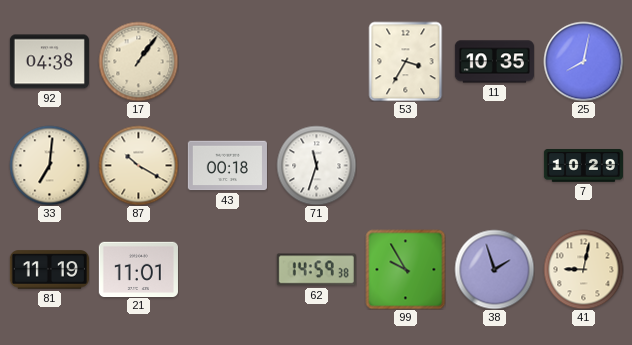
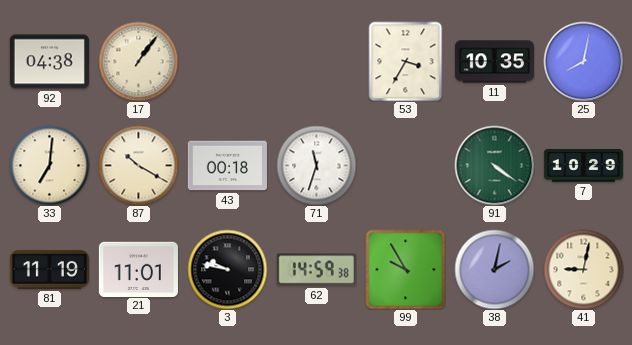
91: none -> 4:21
3: none -> 9:47
38: 1:57 -> 2:02
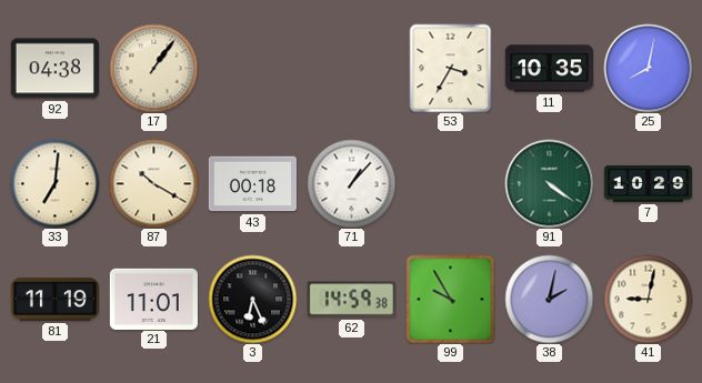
71: 11:33 -> 1:07
3: 9:47 -> 6:26
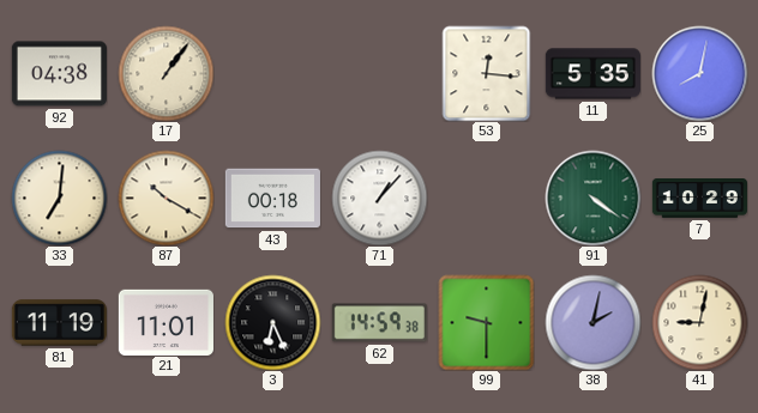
53: 3:35 -> 12:16
11: 10:35 -> 5:35
99: 9:55 -> 9:30
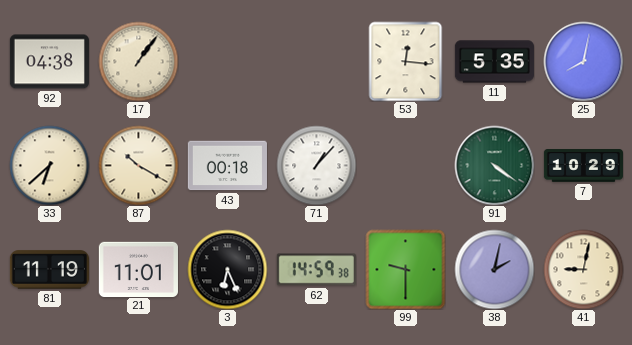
33: 7:01 -> 6:38
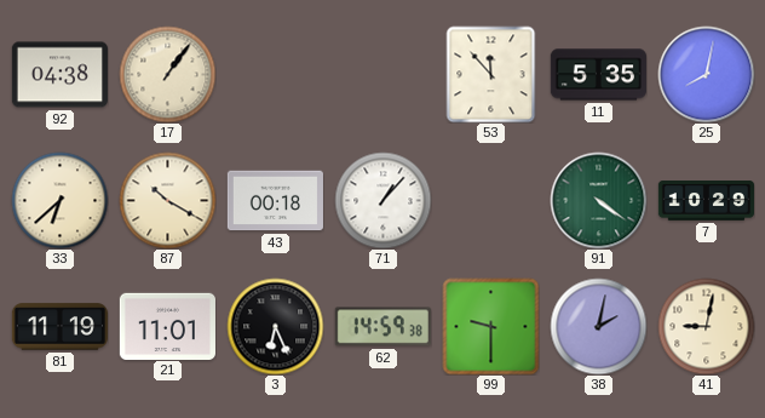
53: 12:16 -> 11:53
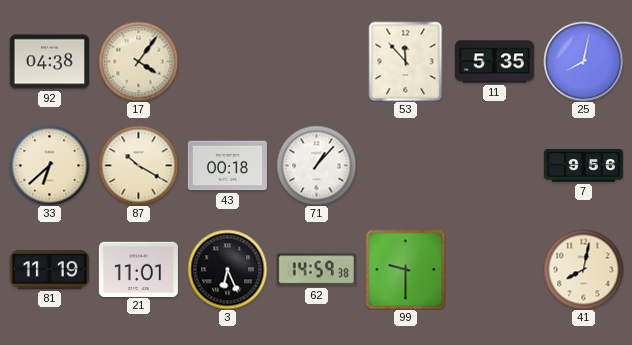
17: 1:06 -> 4:06
91: 4:21 -> none
7: 10:29 -> 9:56
38: 2:02 -> none
41: 9:02 -> 8:02
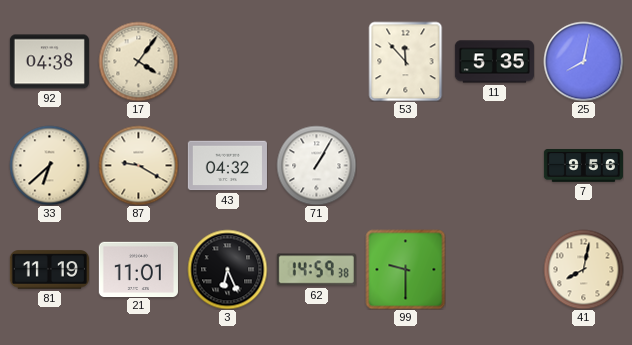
87: 10:20 -> 9:20
43: 00:18 -> 04:32
71: 1:07 -> 1:05
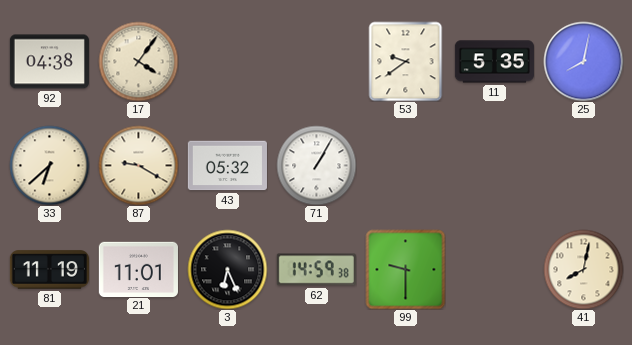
53: 11:53 -> 9:39
43: 04:32 -> 05:32
7: 9:56 -> none
